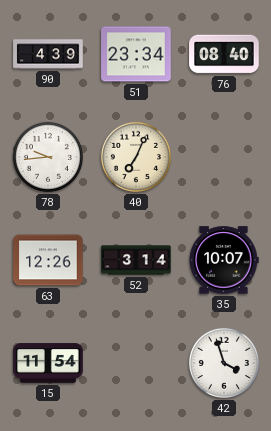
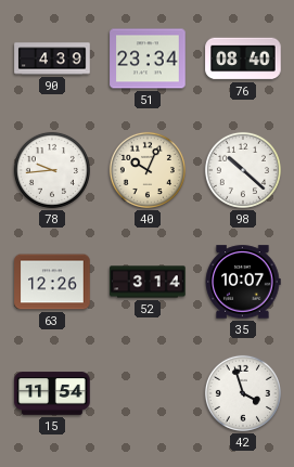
40: 7:04 -> 10:04
98: none -> 10:22
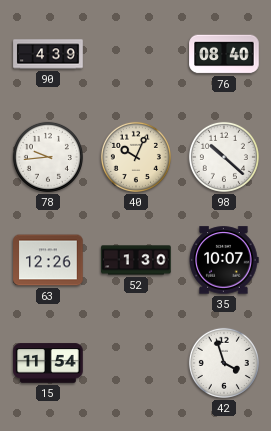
51: 23:34 -> none
52: 3:14 -> 1:30
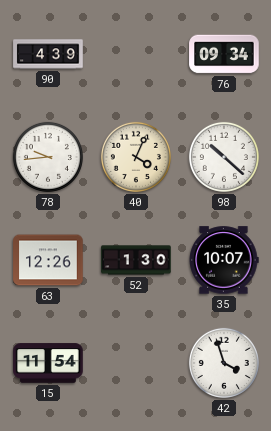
76: 08:40 -> 09:34
40: 10:04 -> 4:04
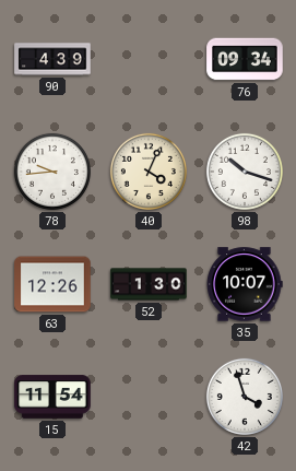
98: 10:22 -> 10:18
